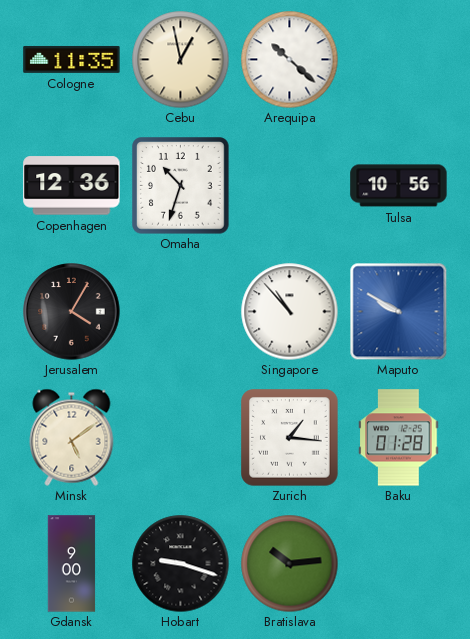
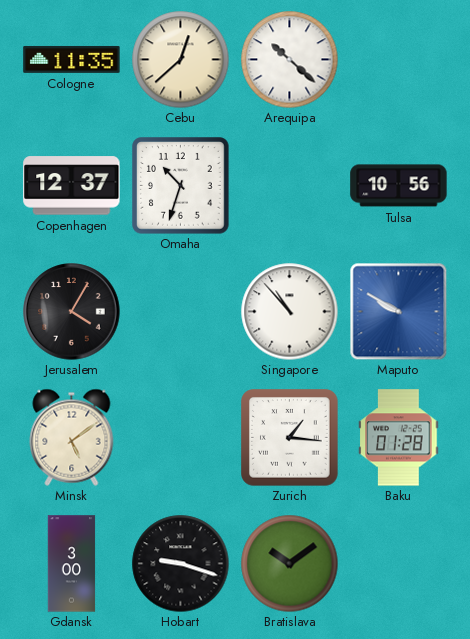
Cebu: 12:58 -> 12:38
Copenhagen: 12:36 -> 12:37
Gdansk: 9:00 -> 3:00
Bratislava: 10:14 -> 10:09
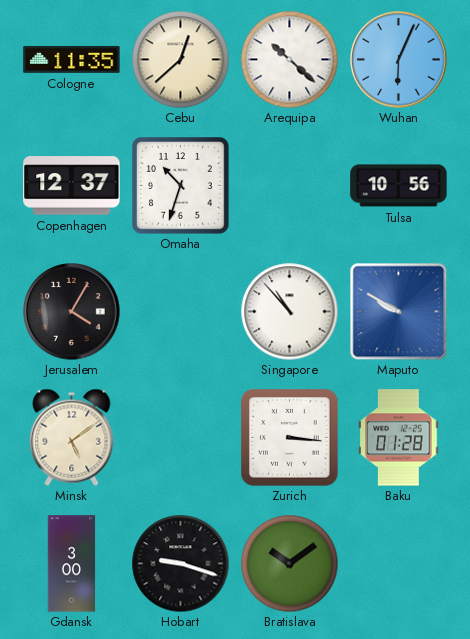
Wuhan: none -> 6:04
Zurich: 1:16 -> 3:16
